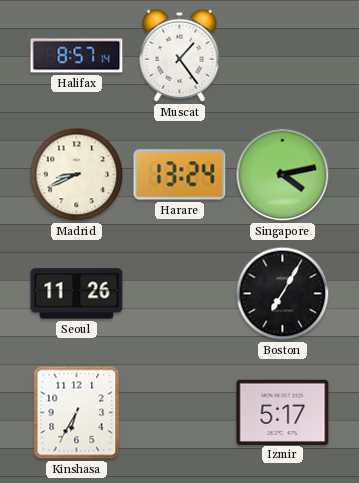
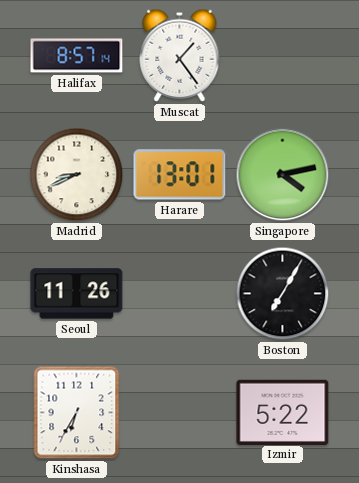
Harare: 13:24 -> 13:01
Izmir: 5:17 -> 5:22
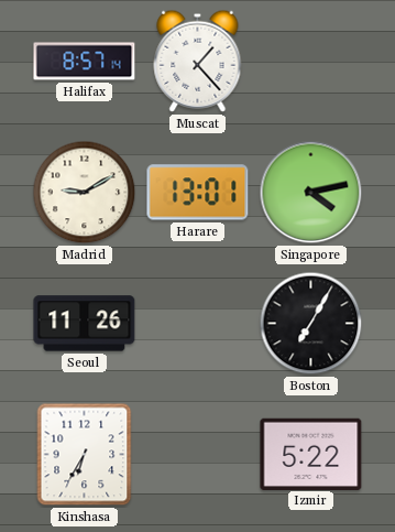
Muscat: 1:24 -> 1:23
Madrid: 8:41 -> 9:10
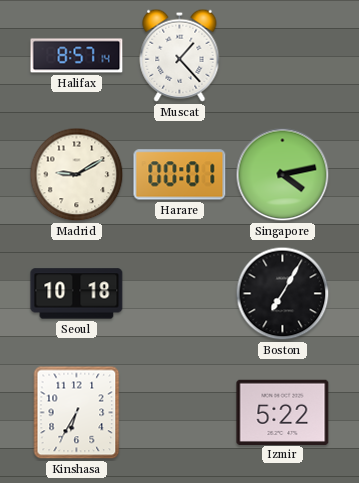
Harare: 13:01 -> 00:01
Seoul: 11:26 -> 10:18
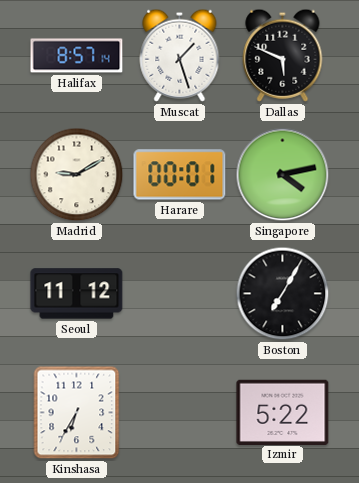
Muscat: 1:23 -> 1:27
Dallas: none -> 5:49
Seoul: 10:18 -> 11:12
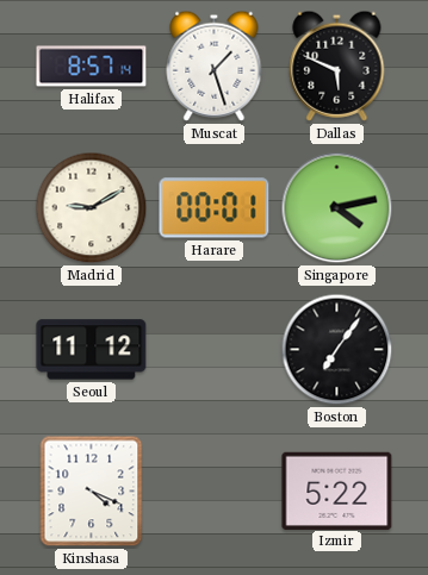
Boston: 7:05 -> 7:06
Kinshasa: 6:35 -> 4:19
